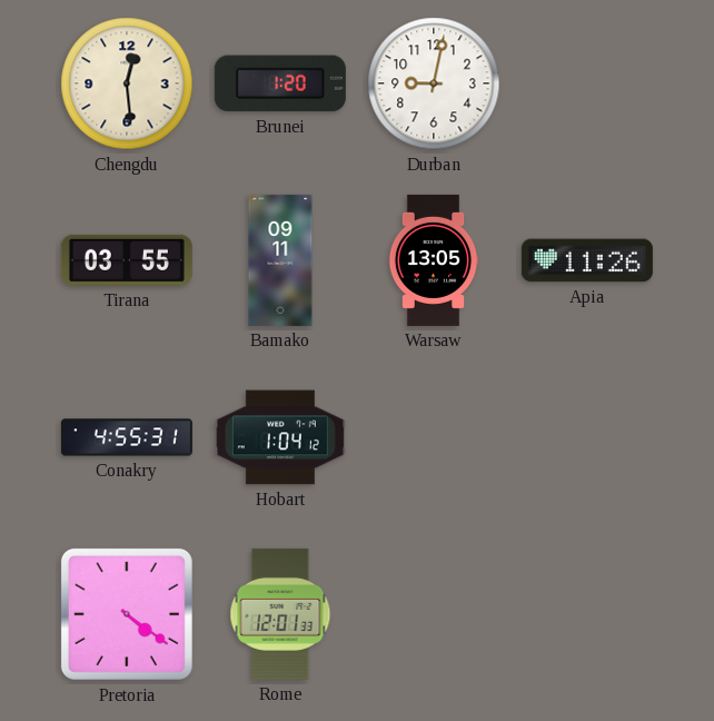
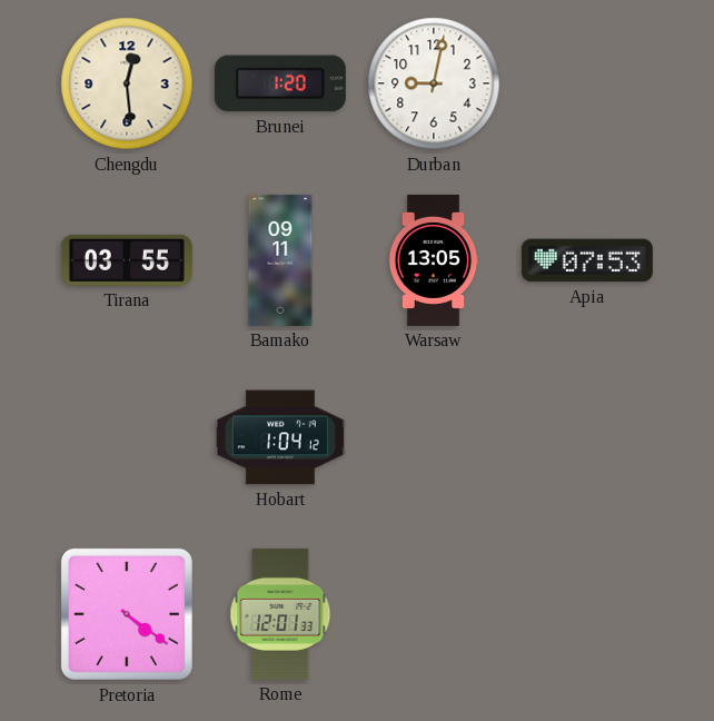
Apia: 11:26 -> 07:53
Conakry: 4:55 -> none
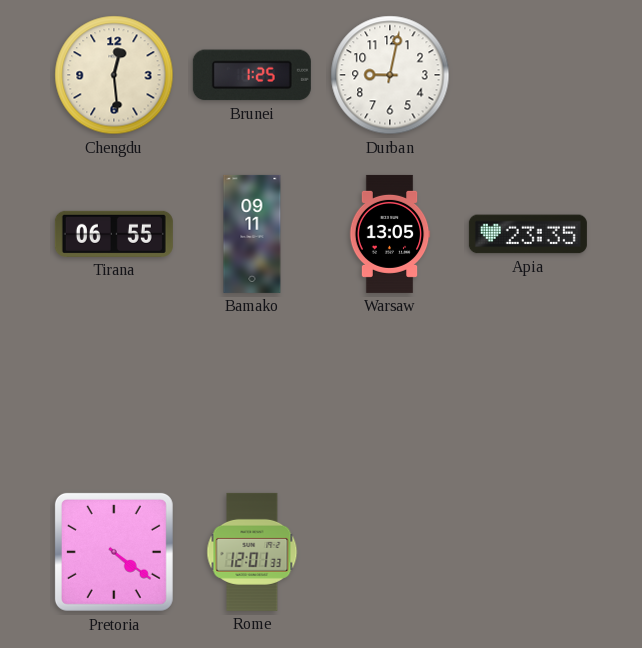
Brunei: 1:20 -> 1:25
Tirana: 03:55 -> 06:55
Apia: 07:53 -> 23:35
Hobart: 1:04 -> none
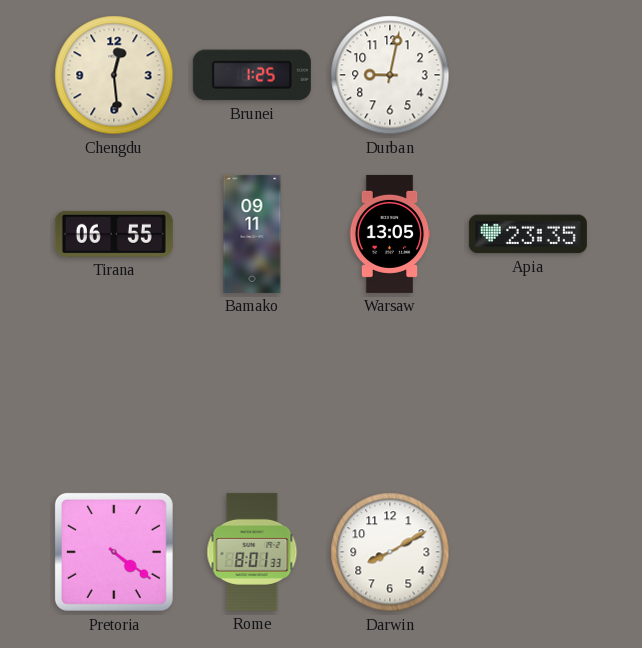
Rome: 12:01 -> 8:01
Darwin: none -> 8:10
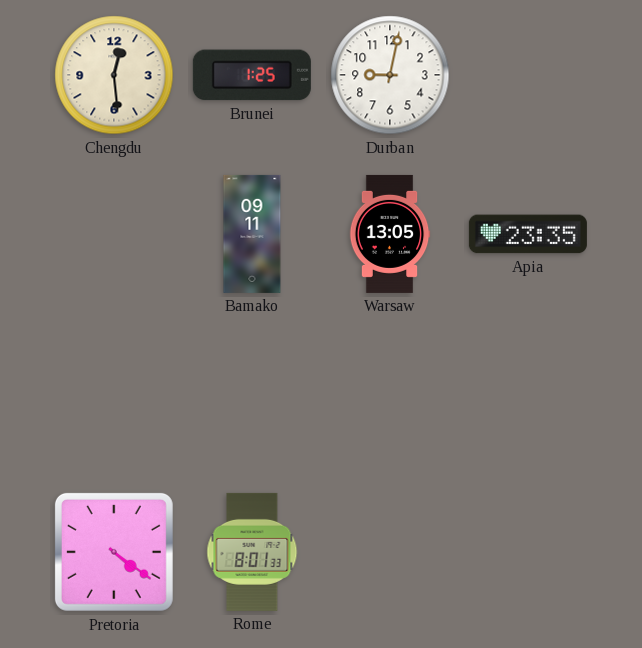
Tirana: 06:55 -> none
Darwin: 8:10 -> none
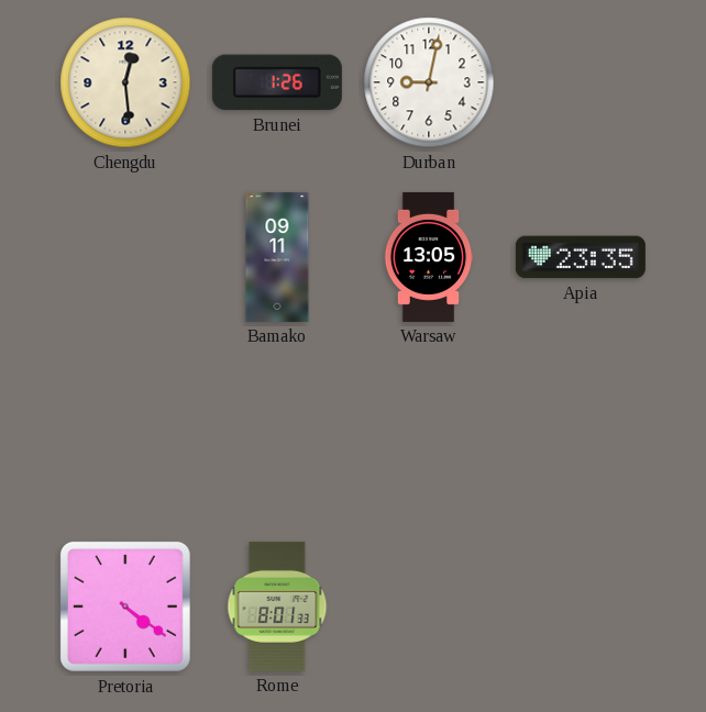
Brunei: 1:25 -> 1:26
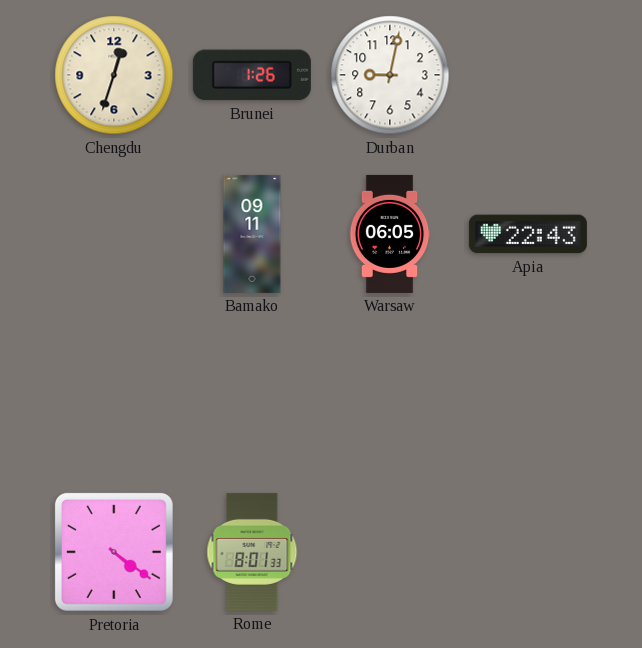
Chengdu: 12:29 -> 12:33
Warsaw: 13:05 -> 06:05
Apia: 23:35 -> 22:43
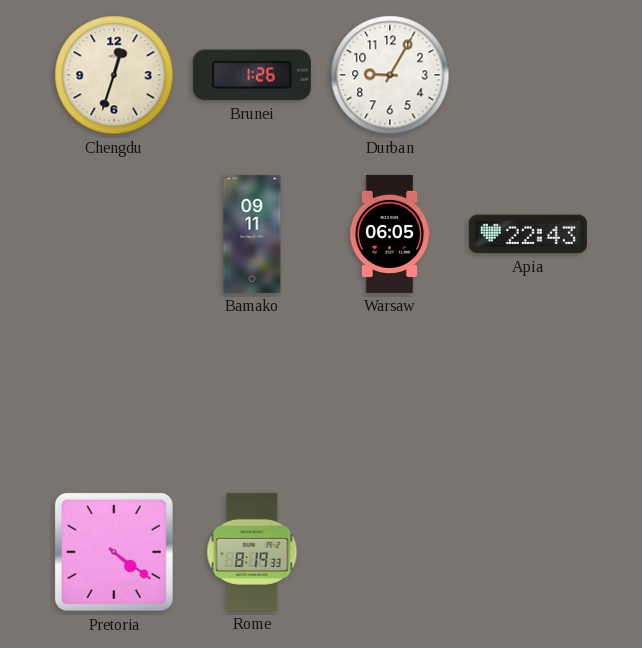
Durban: 9:02 -> 9:05
Rome: 8:01 -> 8:19
